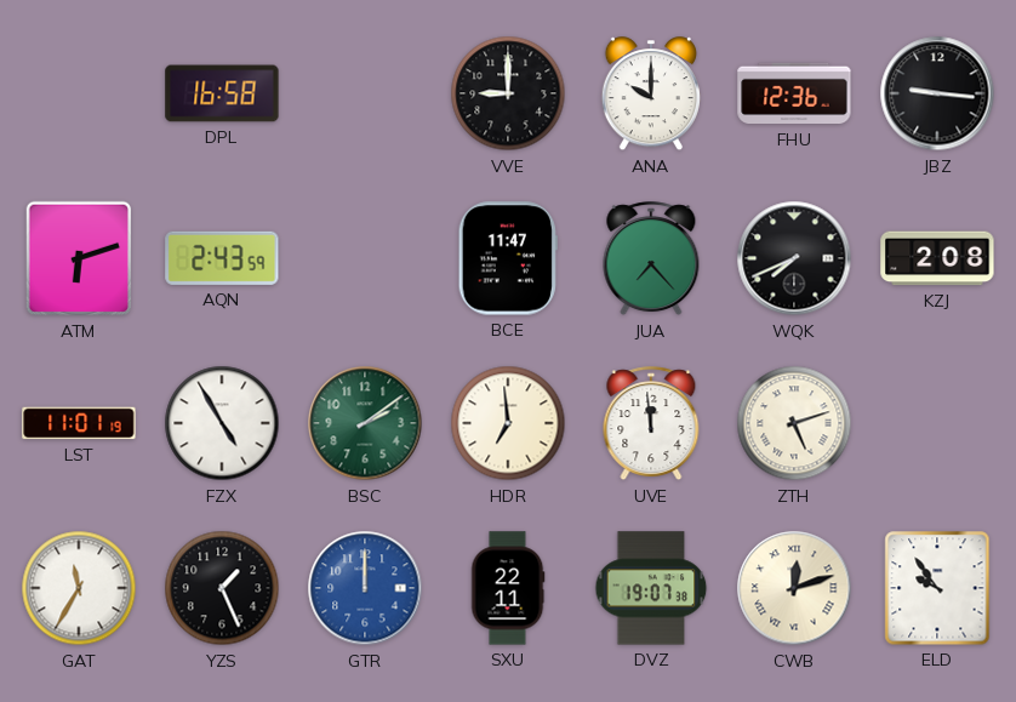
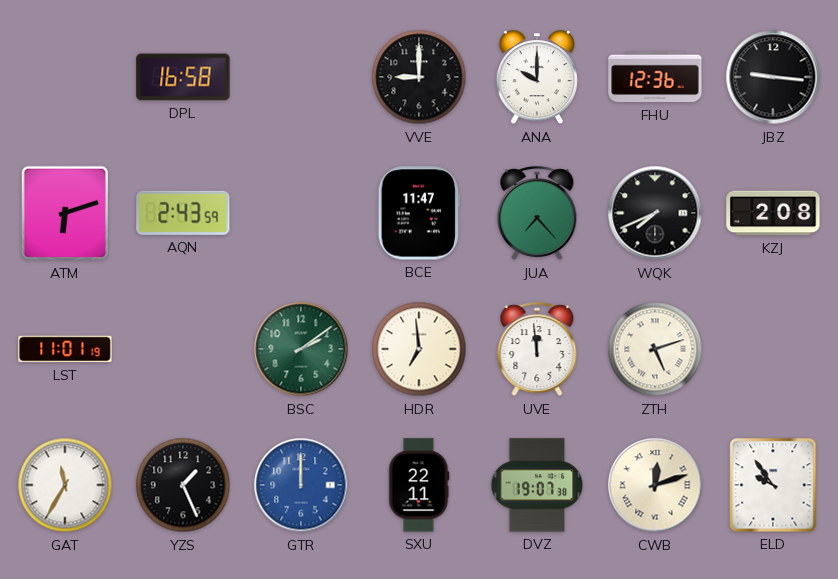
FZX: 4:55 -> none
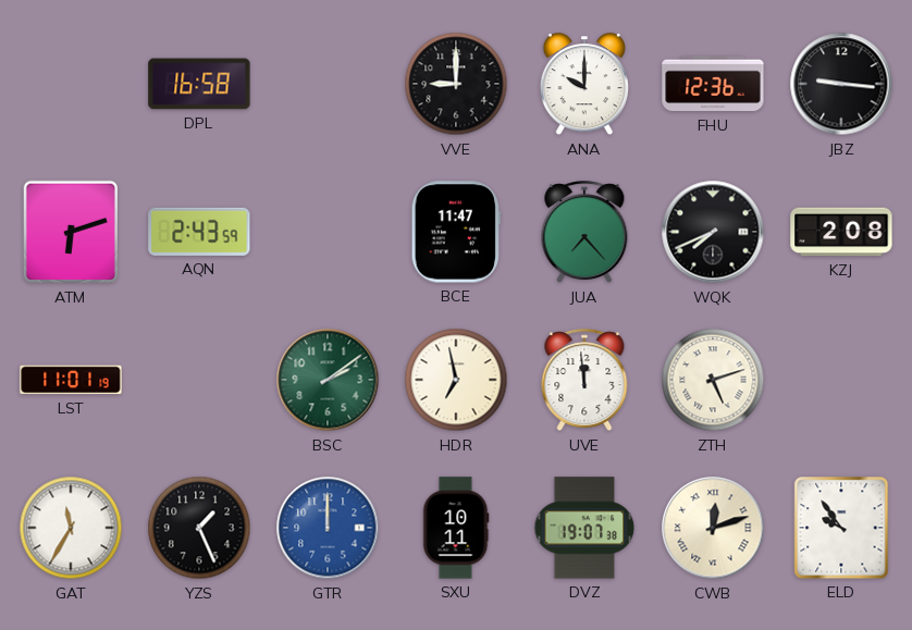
HDR: 6:59 -> 6:58
SXU: 22:11 -> 10:11
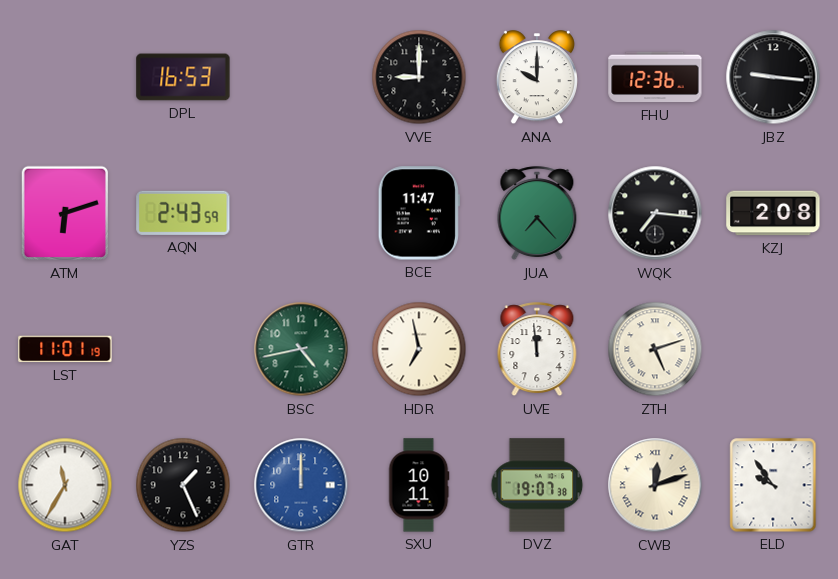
DPL: 16:58 -> 16:53
WQK: 7:41 -> 7:16
BSC: 2:09 -> 4:43
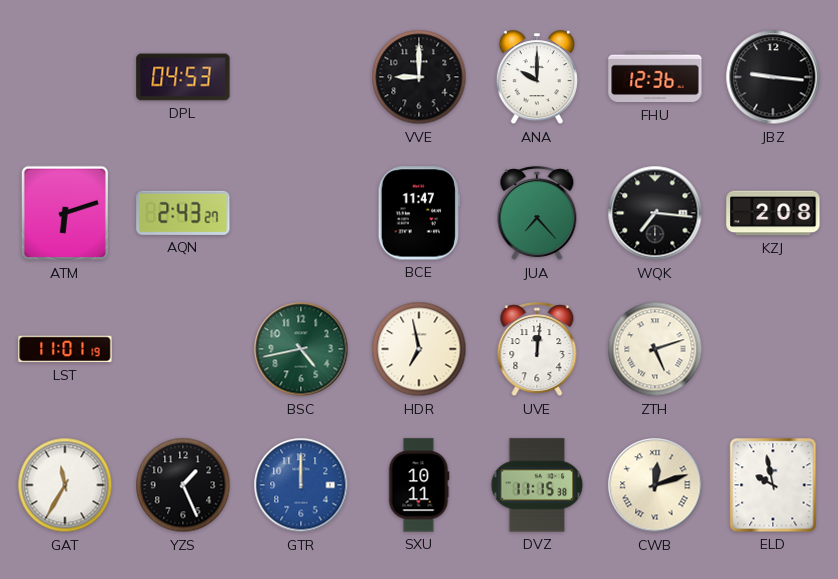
DPL: 16:53 -> 04:53
AQN: 2:43:59 -> 2:43:27
UVE: 11:59 -> 12:01
DVZ: 19:07 -> 11:15
ELD: 9:54 -> 9:58
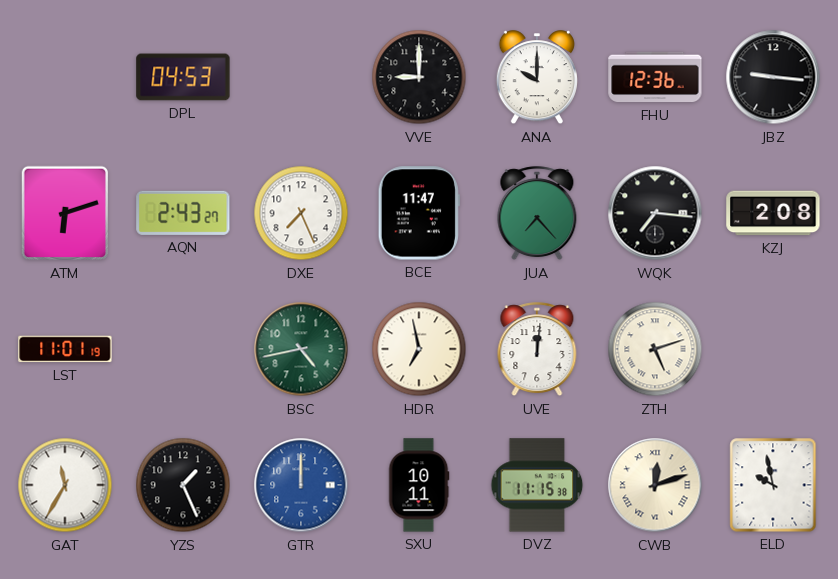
DXE: none -> 7:26
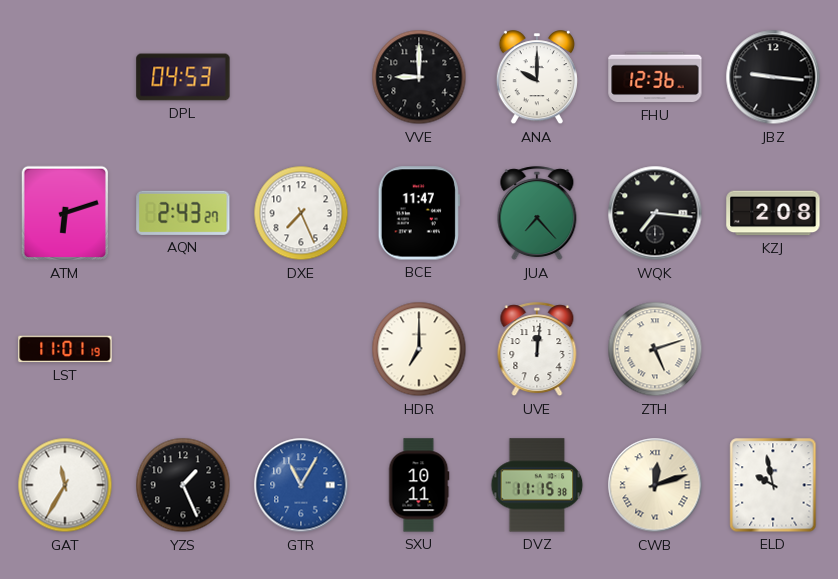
BSC: 4:43 -> none
HDR: 6:58 -> 7:00
GTR: 12:00 -> 11:05
